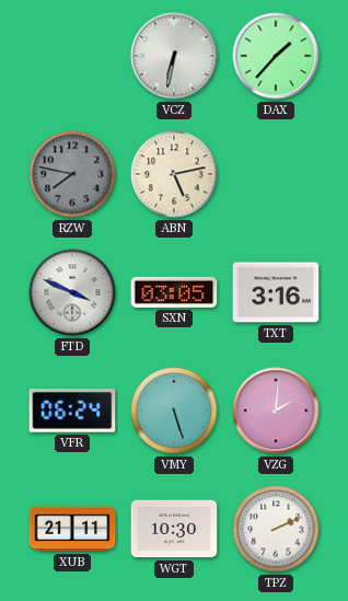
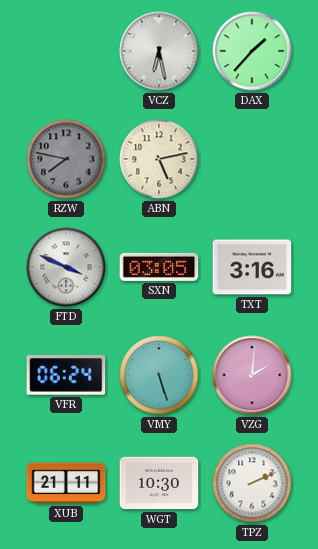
VCZ: 6:32 -> 6:28
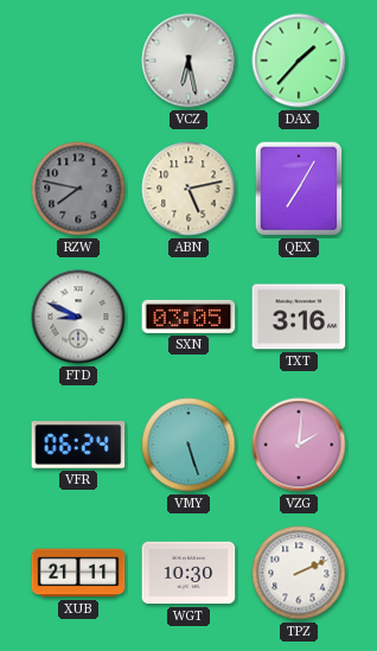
QEX: none -> 7:05
FTD: 3:49 -> 8:49
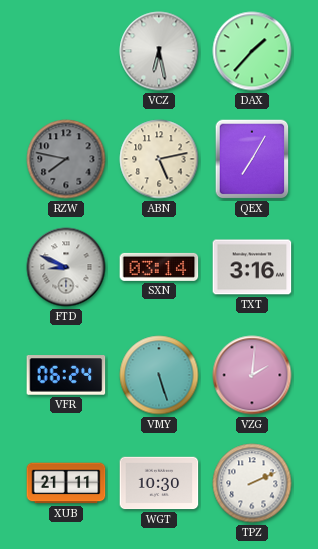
SXN: 03:05 -> 03:14
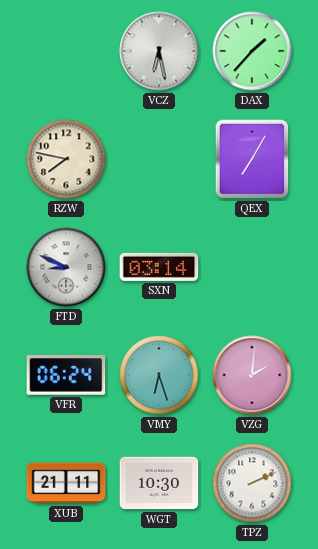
RZW dial: grey -> cream
ABN: 5:13 -> none
TXT: 3:16 -> none
VMY: 5:27 -> 6:27
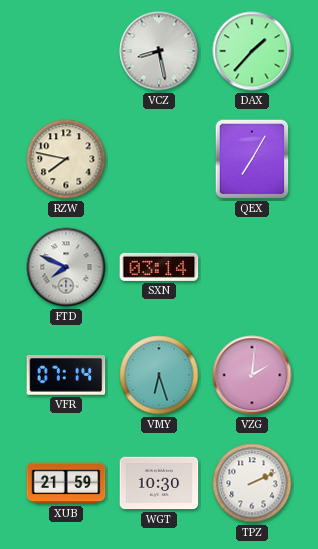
VCZ: 6:28 -> 8:28
FTD: 8:49 -> 7:49
VFR: 06:24 -> 07:14
XUB: 21:11 -> 21:59
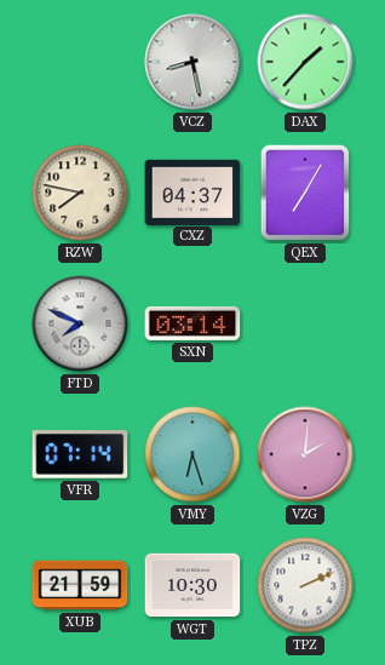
CXZ: none -> 04:37
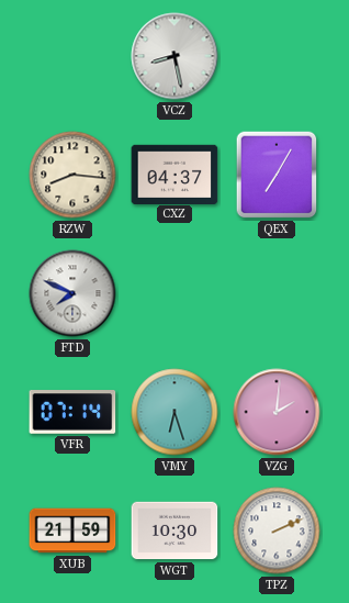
DAX: 1:37 -> none
RZW: 7:47 -> 8:16
SXN: 03:14 -> none
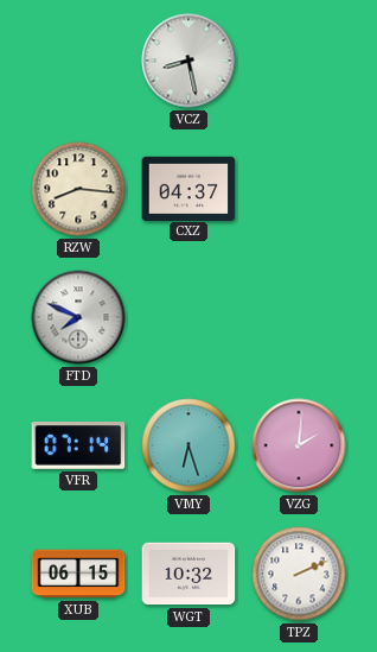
QEX: 7:05 -> none
XUB: 21:59 -> 06:15
WGT: 10:30 -> 10:32
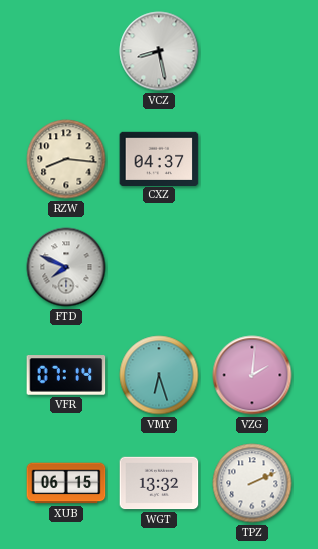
WGT: 10:32 -> 13:32
